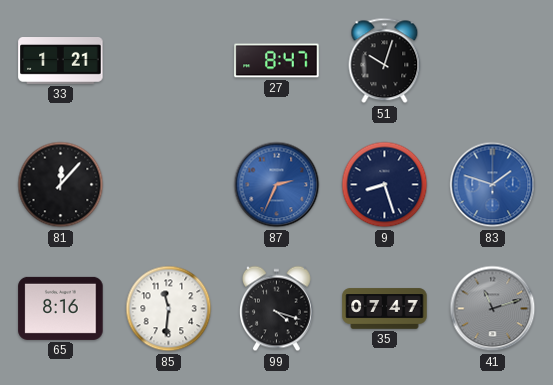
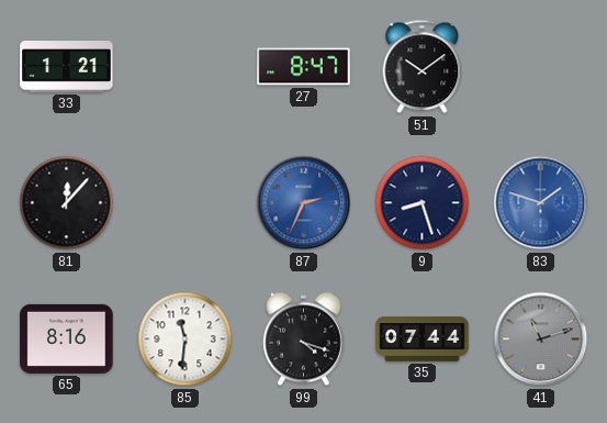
51: 10:03 -> 10:09
35: 07:47 -> 07:44
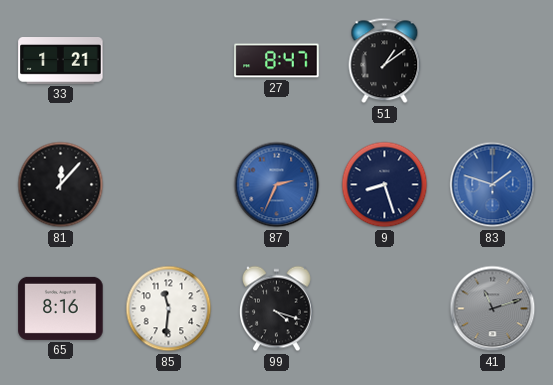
51: 10:09 -> 1:09
35: 07:44 -> none
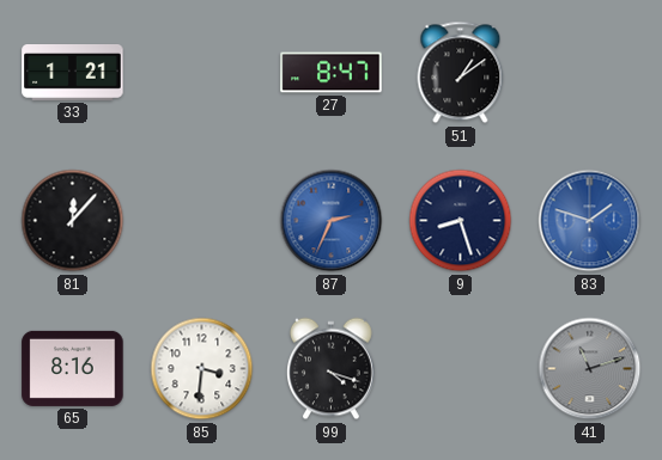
85: 11:31 -> 3:31
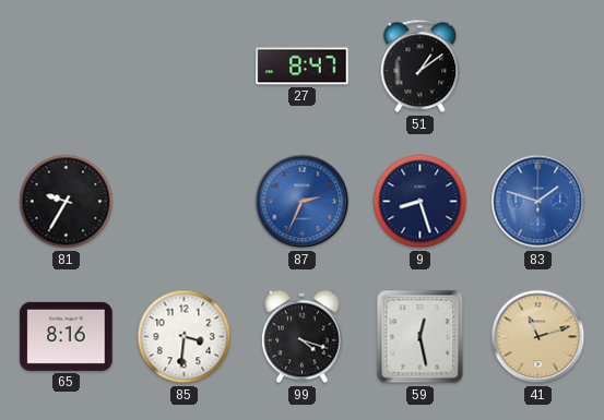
33: 1:21 -> none
81: 12:07 -> 9:35
59: none -> 12:28
41 dial: grey -> champagne
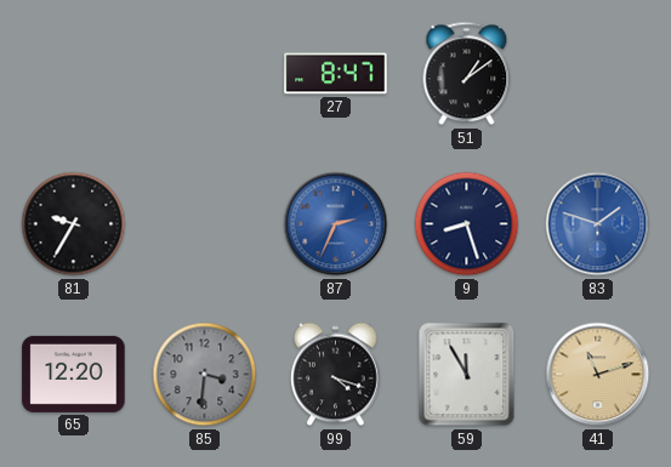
65: 8:16 -> 12:20
85 dial: white -> grey
59: 12:28 -> 11:55
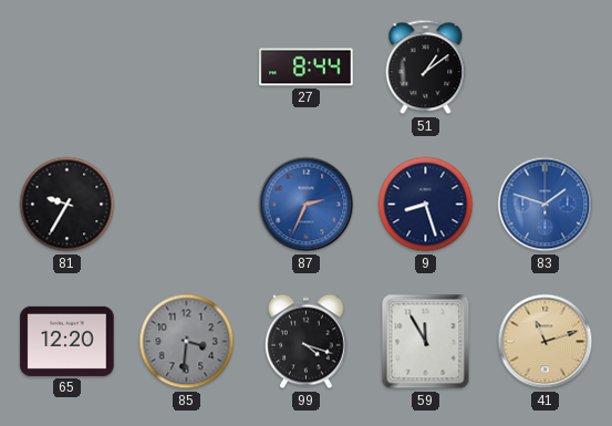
27: 8:47 -> 8:44
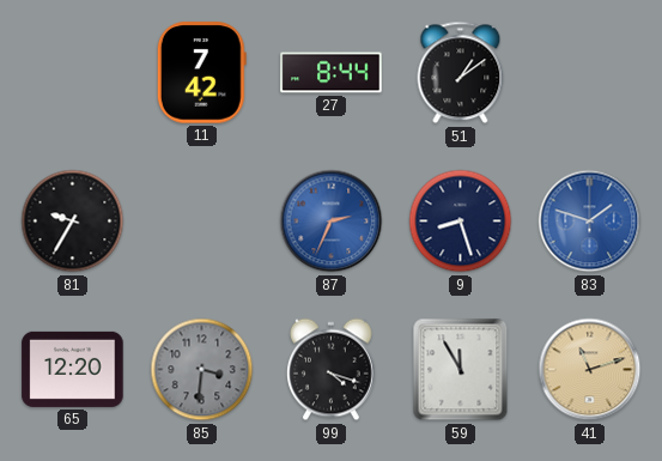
11: none -> 7:42
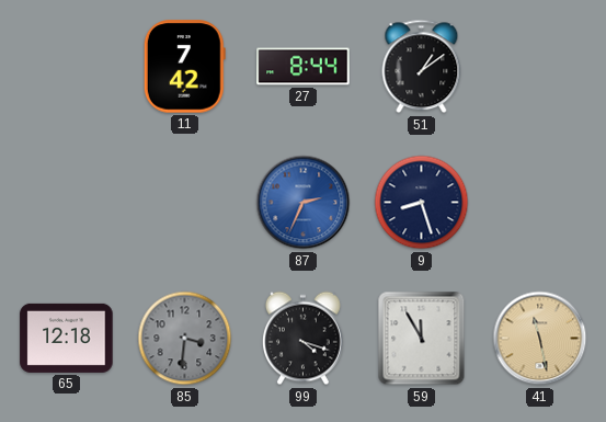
81: 9:35 -> none
83: 1:48 -> none
65: 12:20 -> 12:18
41: 11:12 -> 11:28
